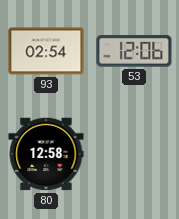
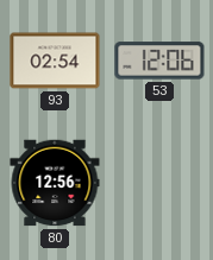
80: 12:58 -> 12:56
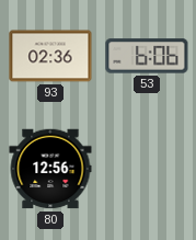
93: 02:54 -> 02:36
53: 12:06 -> 6:06
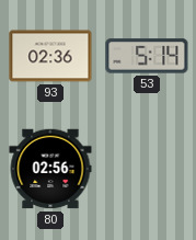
53: 6:06 -> 5:14
80: 12:56 -> 02:56
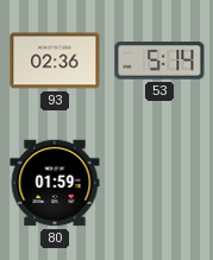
80: 02:56 -> 01:59
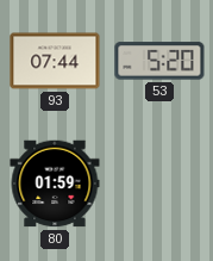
93: 02:36 -> 07:44
53: 5:14 -> 5:20
